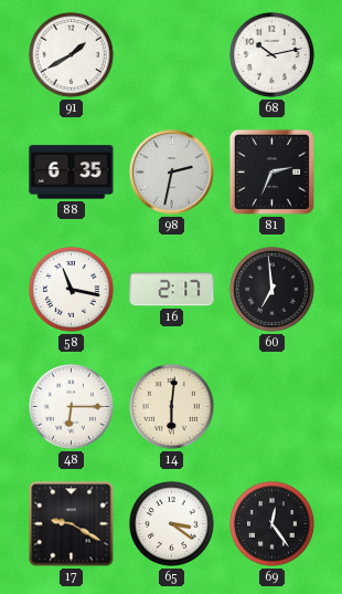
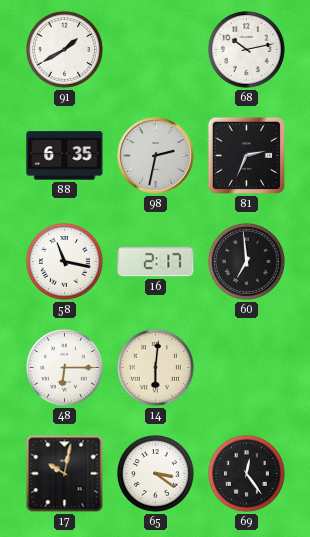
17: 9:20 -> 10:02
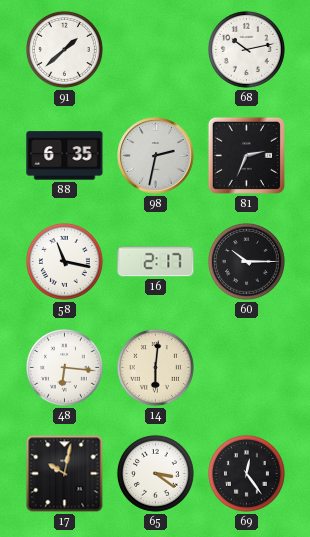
91: 1:40 -> 1:38
60: 6:59 -> 10:15
48: 6:15 -> 6:16
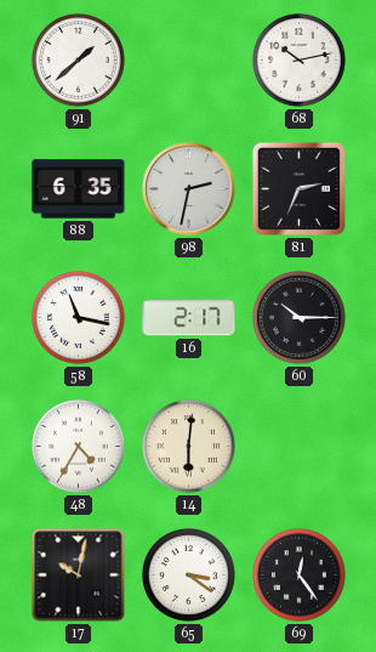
48: 6:16 -> 4:35
